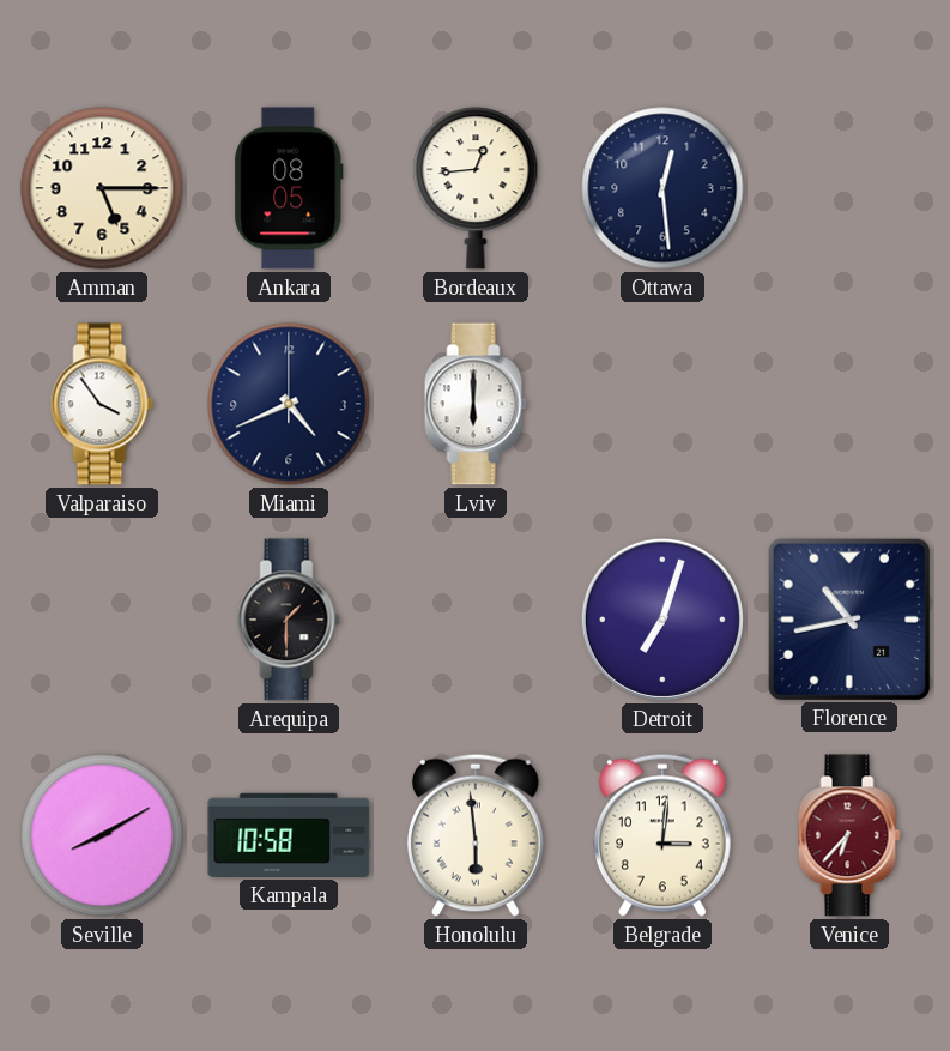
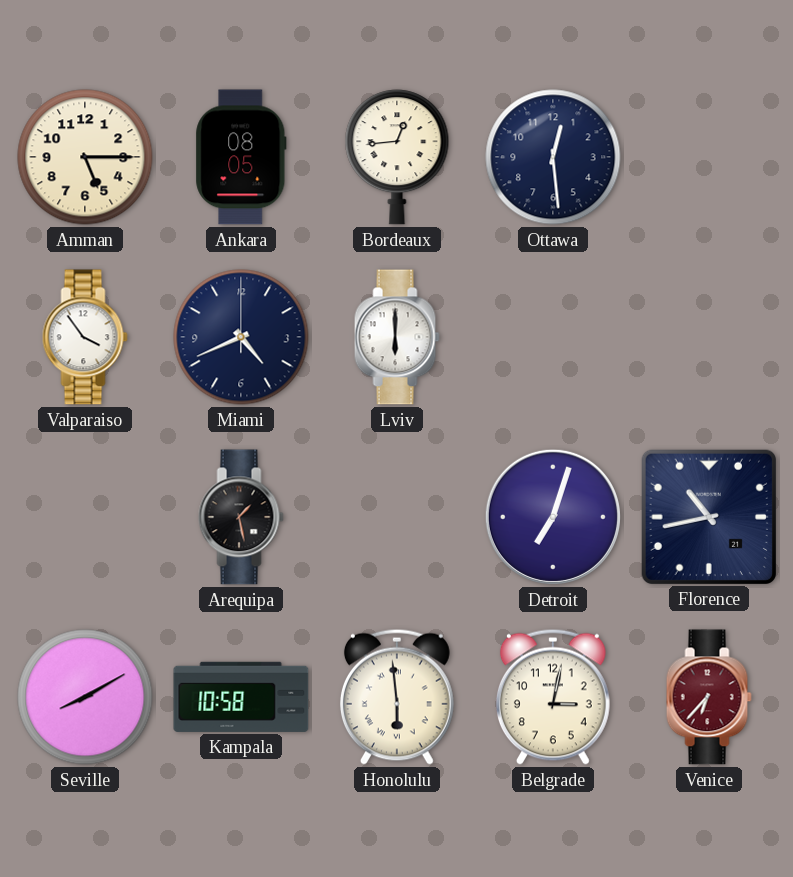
Arequipa: 1:30 -> 1:28
Belgrade: 3:01 -> 3:02
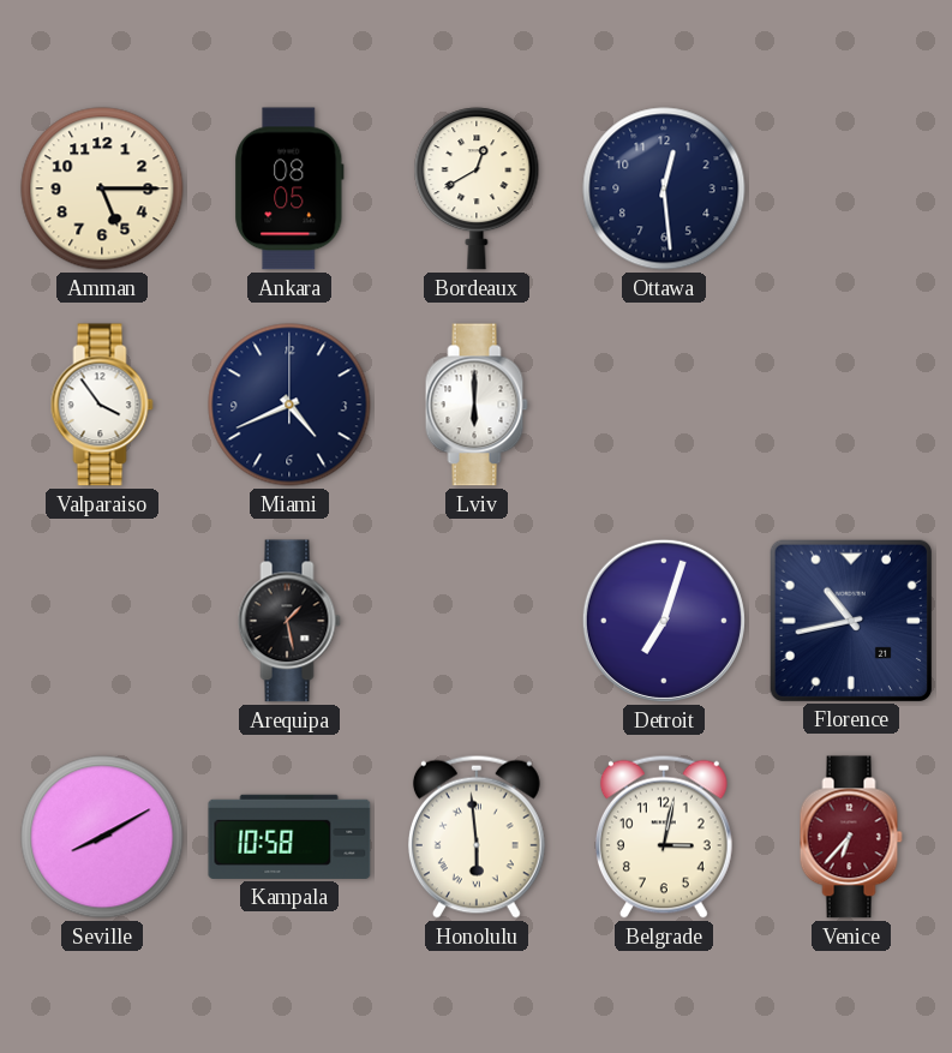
Bordeaux: 12:44 -> 12:40
